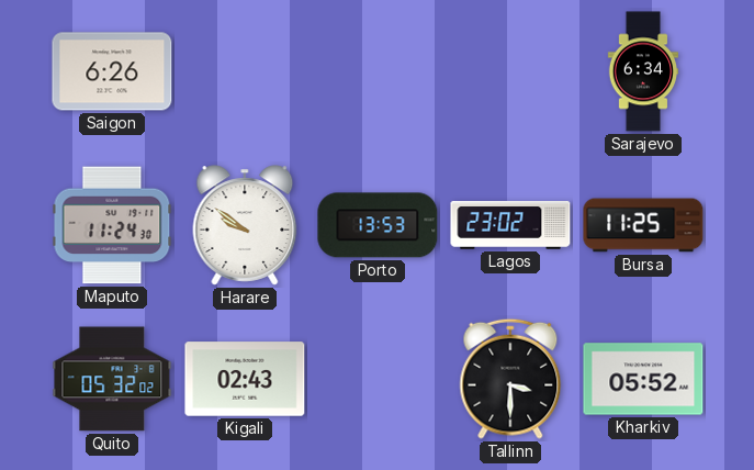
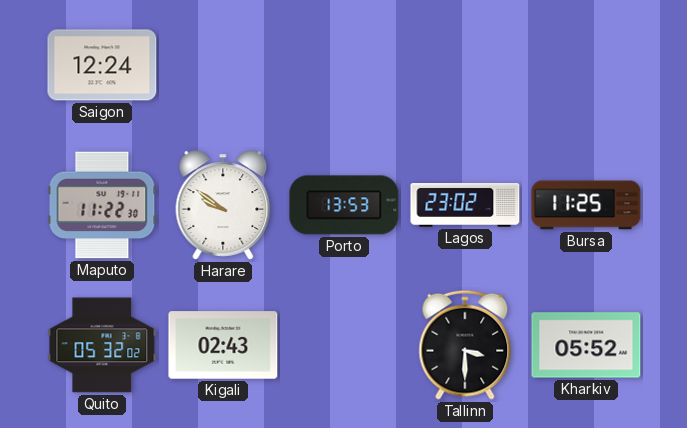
Saigon: 6:26 -> 12:24
Sarajevo: 6:34 -> none
Maputo: 11:24 -> 11:22
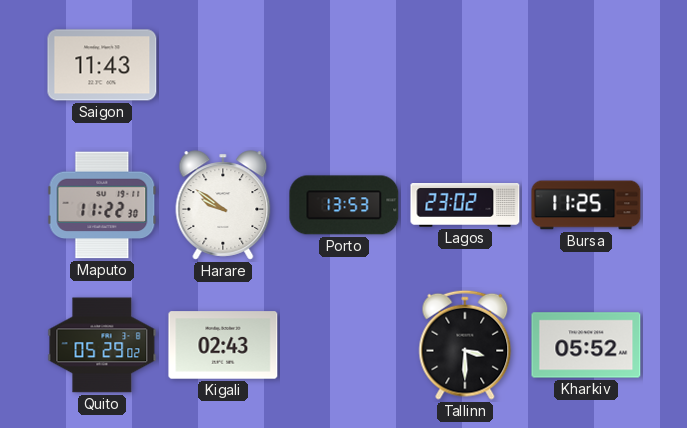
Saigon: 12:24 -> 11:43
Quito: 05:32 -> 05:29
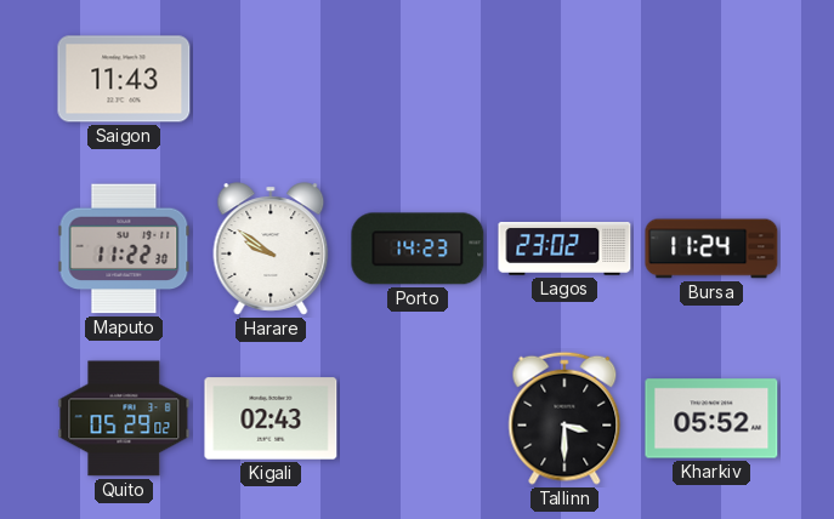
Porto: 13:53 -> 14:23
Bursa: 11:25 -> 11:24
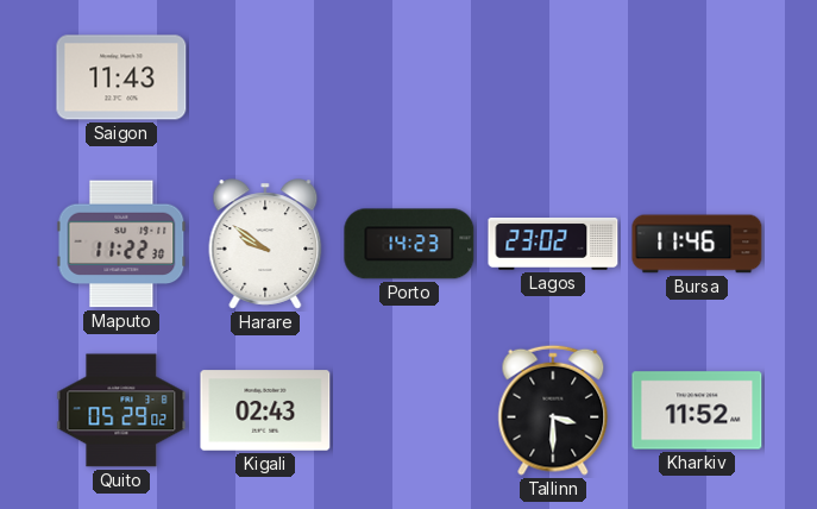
Bursa: 11:24 -> 11:46
Kharkiv: 05:52 -> 11:52
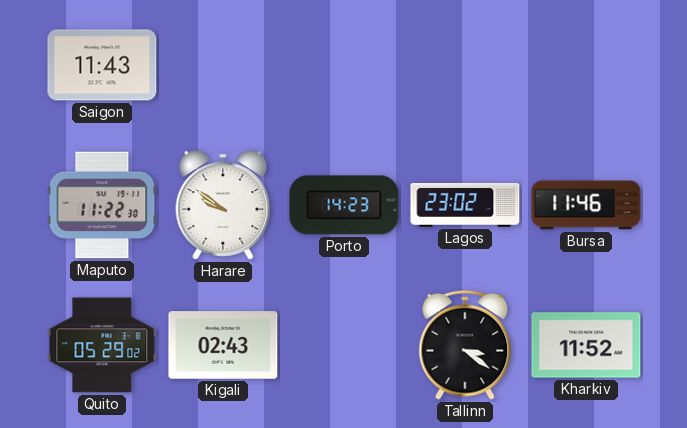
Tallinn: 3:30 -> 3:21
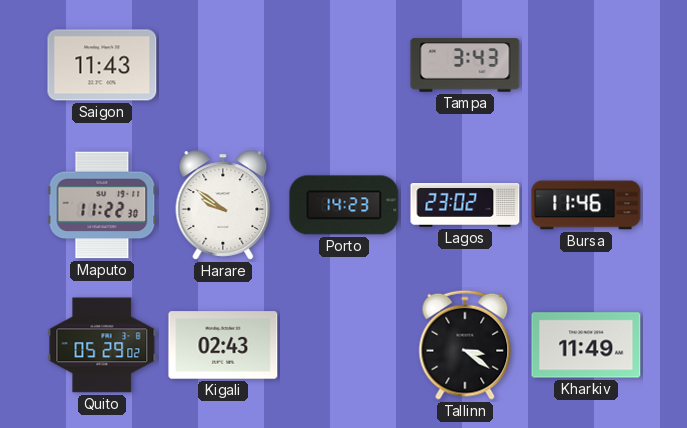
Tampa: none -> 3:43
Kharkiv: 11:52 -> 11:49
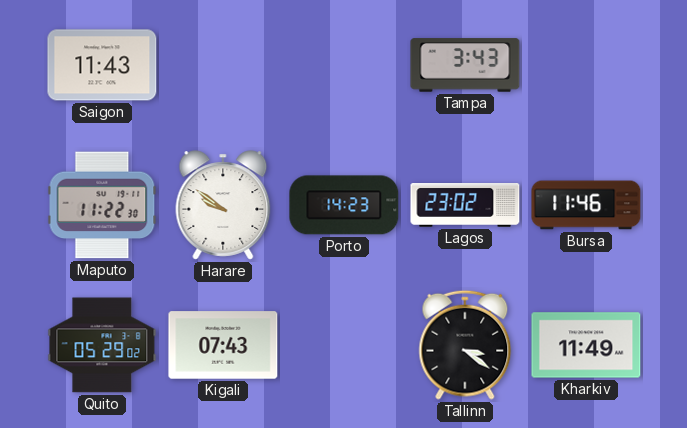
Kigali: 02:43 -> 07:43
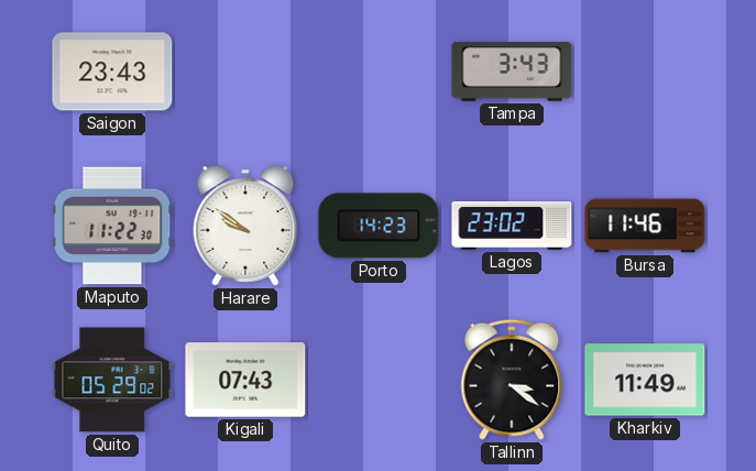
Saigon: 11:43 -> 23:43
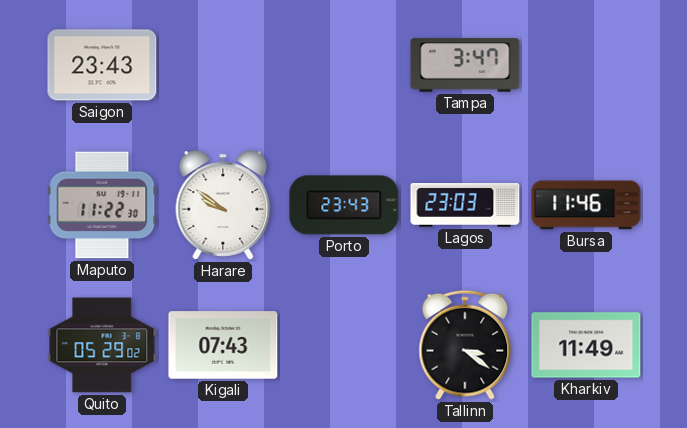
Tampa: 3:43 -> 3:47
Porto: 14:23 -> 23:43
Lagos: 23:02 -> 23:03
